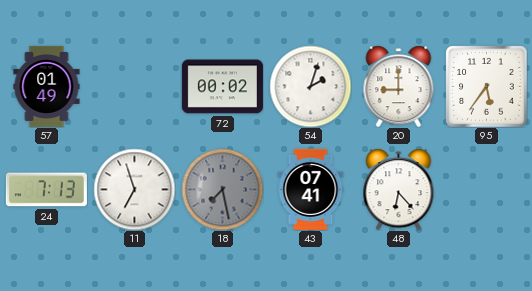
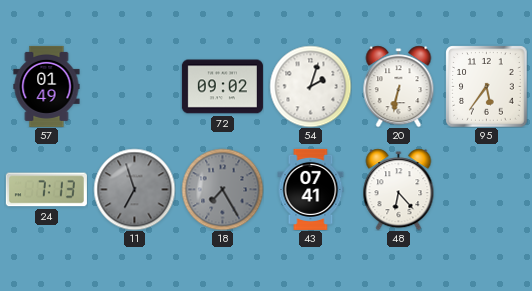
72: 00:02 -> 09:02
20: 9:00 -> 6:32
11 dial: white -> grey
18: 7:28 -> 7:25
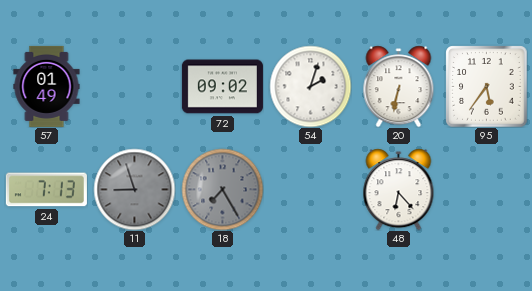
11: 6:57 -> 8:57
43: 07:41 -> none
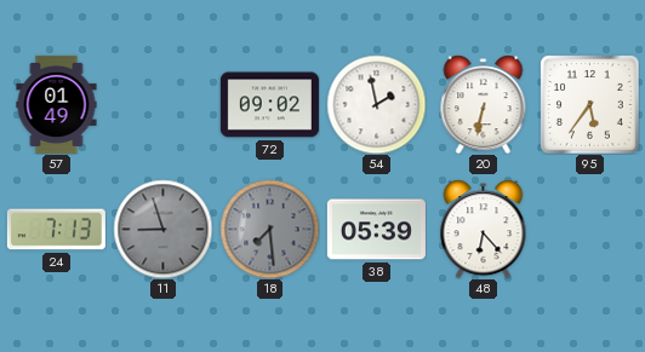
54: 2:03 -> 1:58
18: 7:25 -> 7:29
38: none -> 05:39
